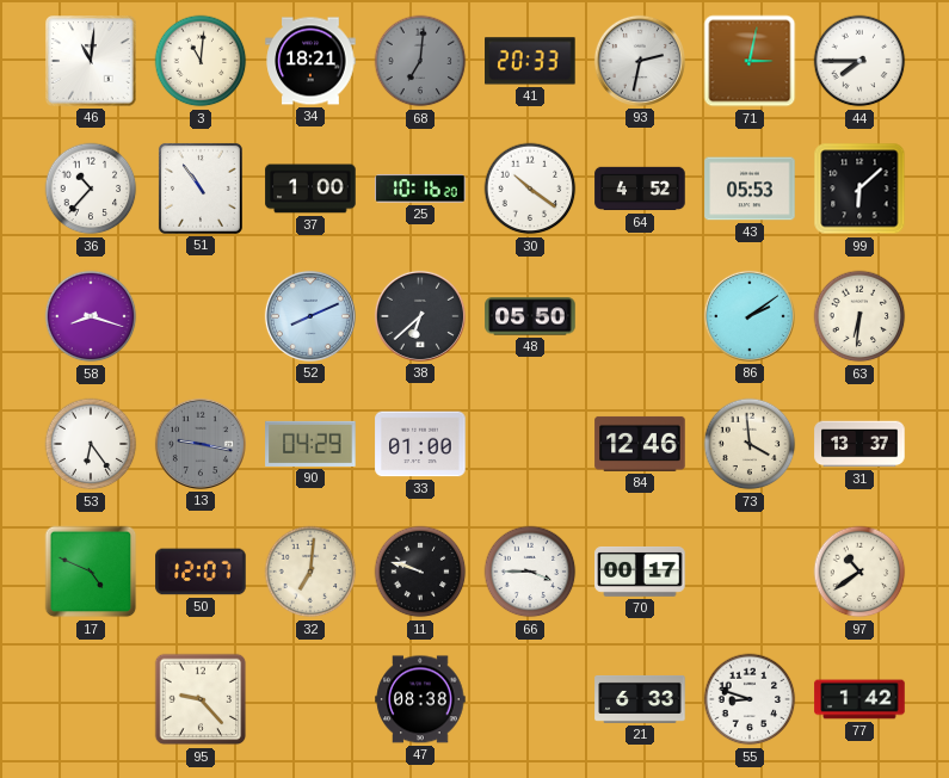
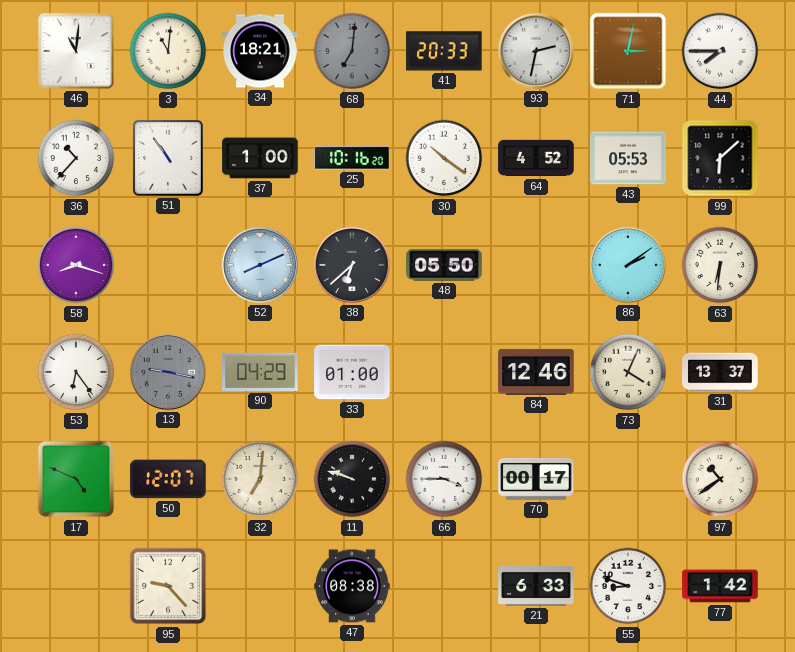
73: 3:59 -> 4:04
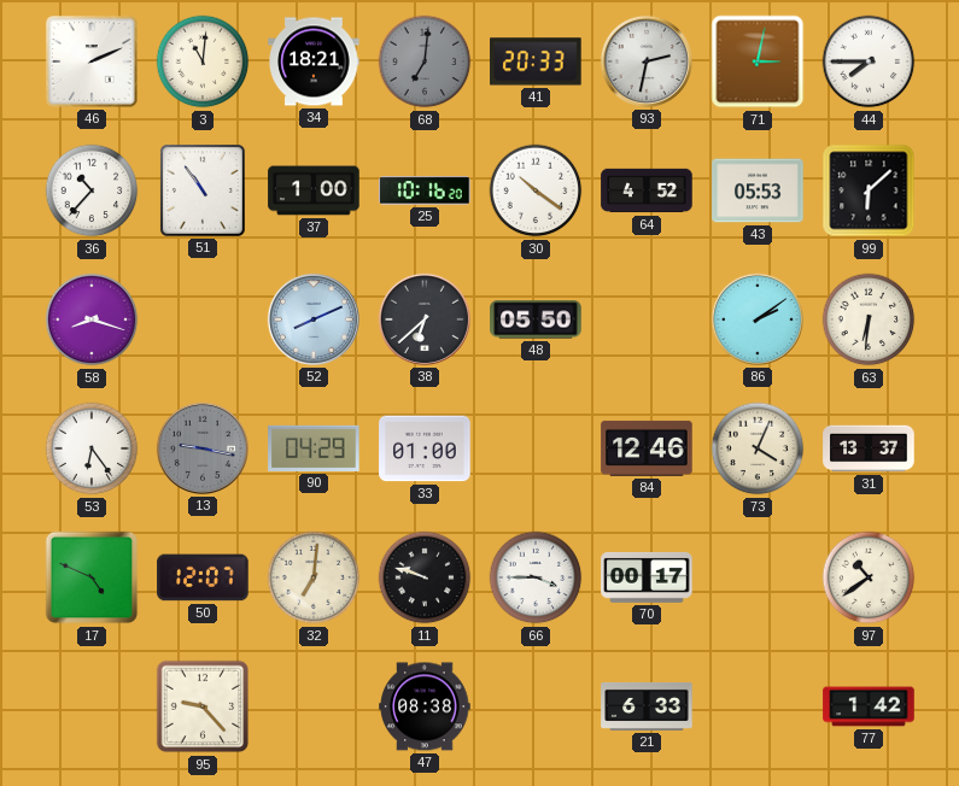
46: 11:01 -> 2:11
55: 8:48 -> none
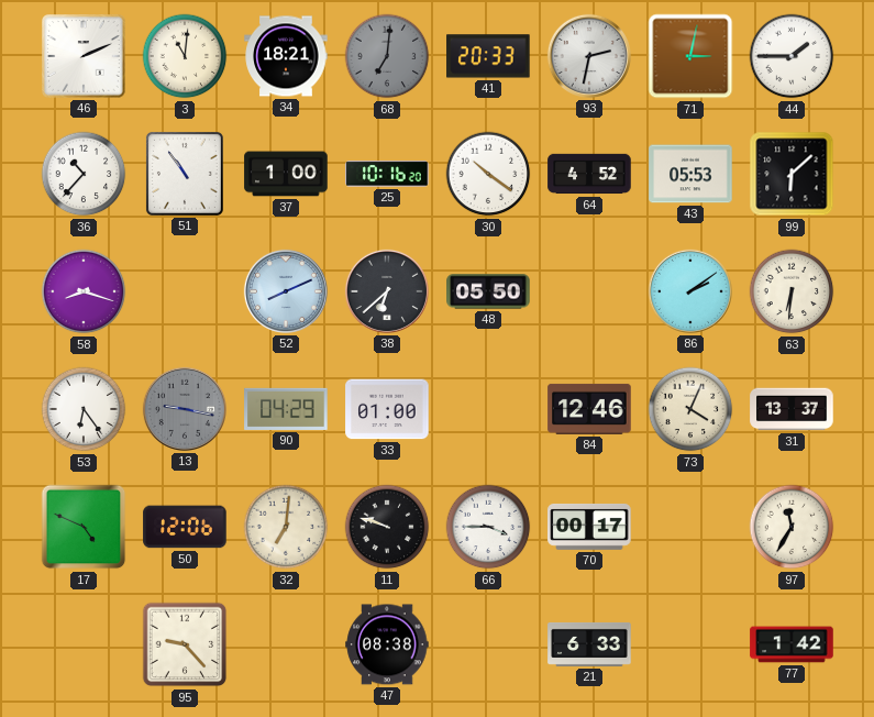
44: 7:45 -> 1:45
50: 12:07 -> 12:06
97: 10:39 -> 11:35
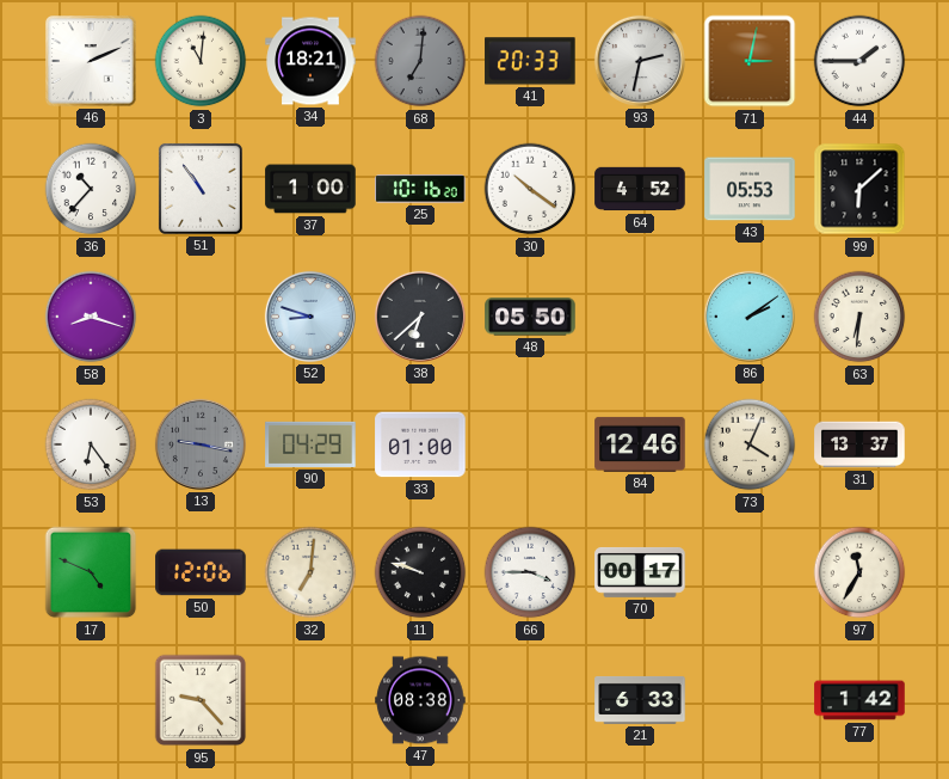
52: 8:11 -> 8:48
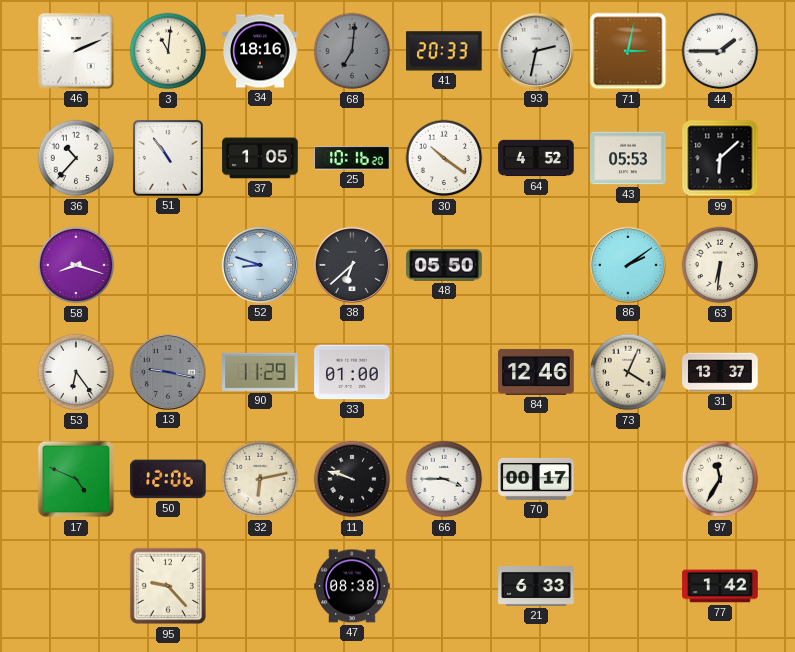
34: 18:21 -> 18:16
37: 1:00 -> 1:05
90: 04:29 -> 11:29
32: 7:01 -> 6:13
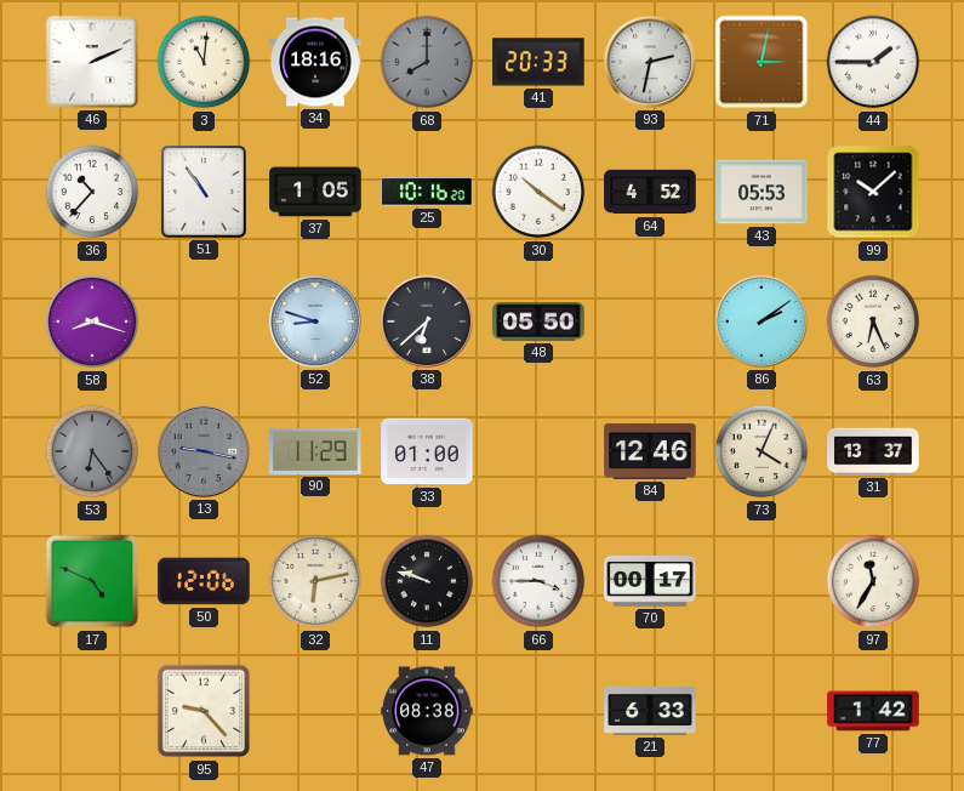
68: 7:01 -> 8:00
99: 6:08 -> 10:08
63: 6:31 -> 6:26
53 dial: white -> grey
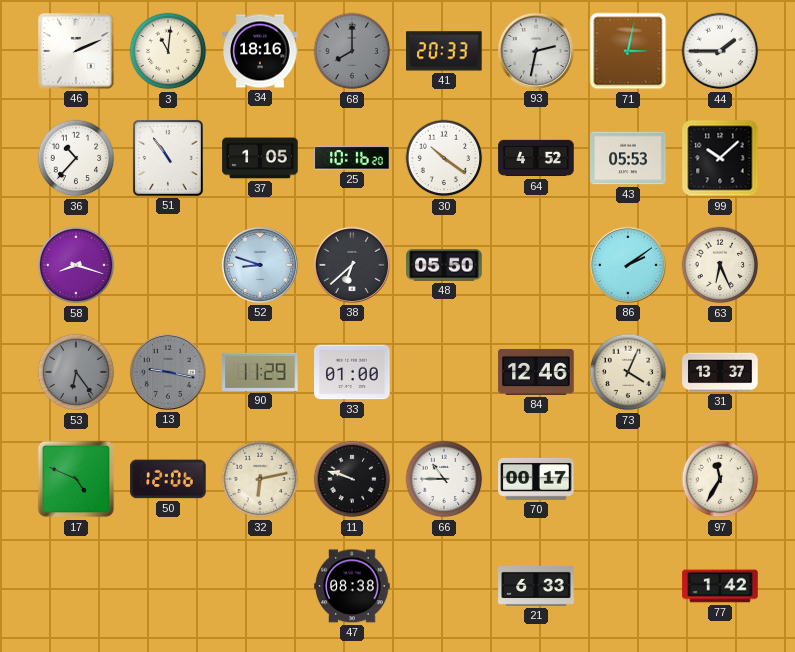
66: 3:45 -> 10:45
95: 9:23 -> none
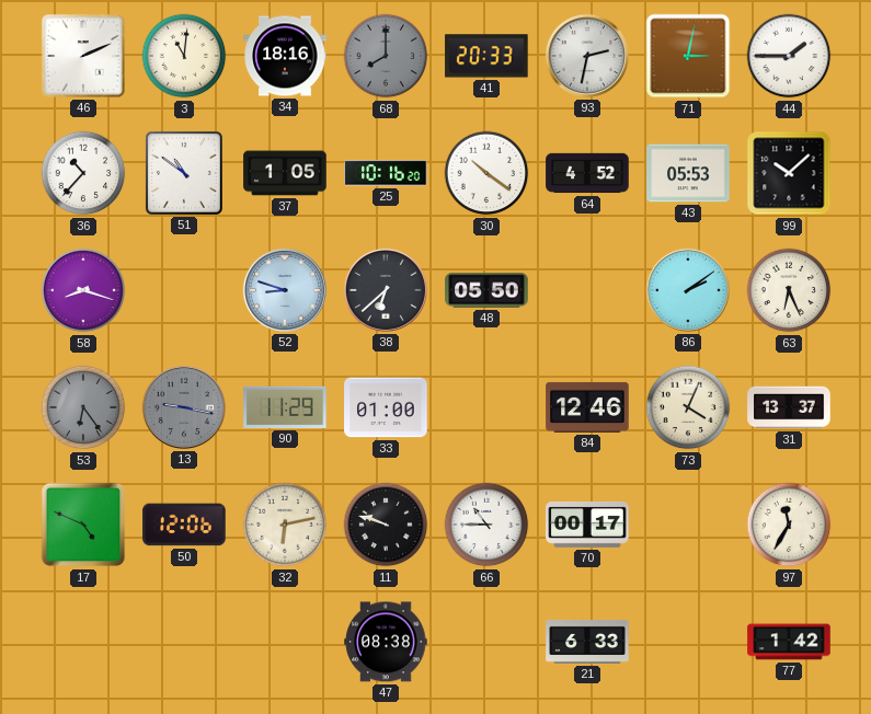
51: 10:54 -> 10:51
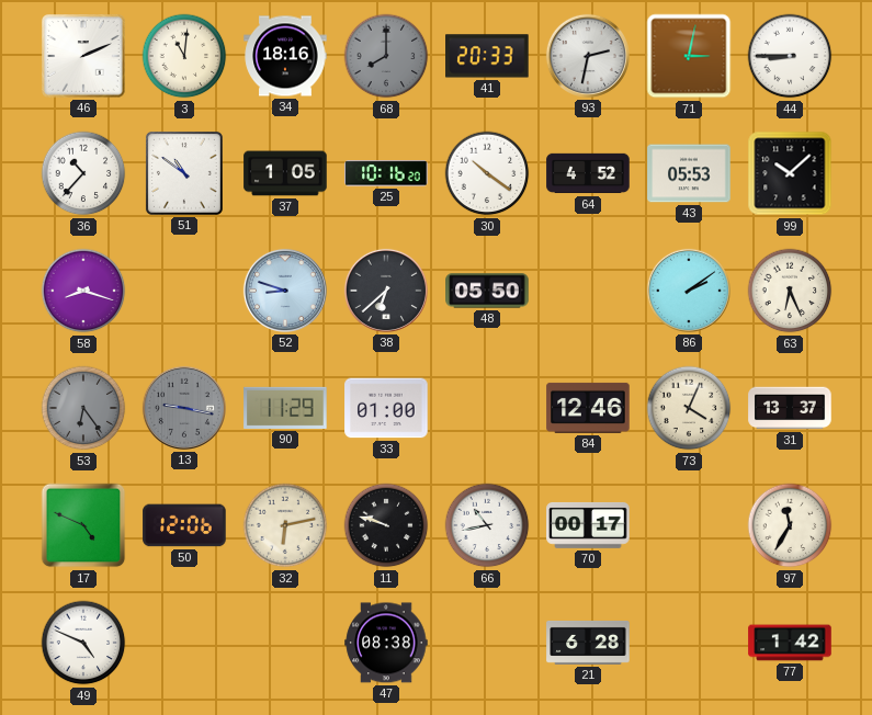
44: 1:45 -> 8:45
66: 10:45 -> 10:43
49: none -> 4:49
21: 6:33 -> 6:28
